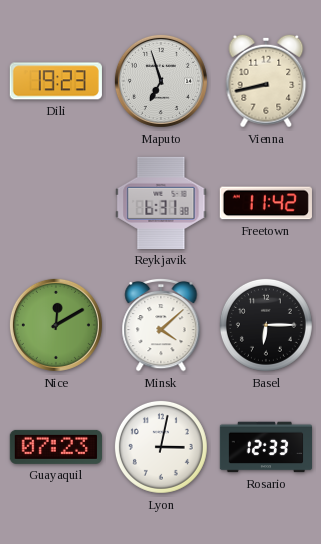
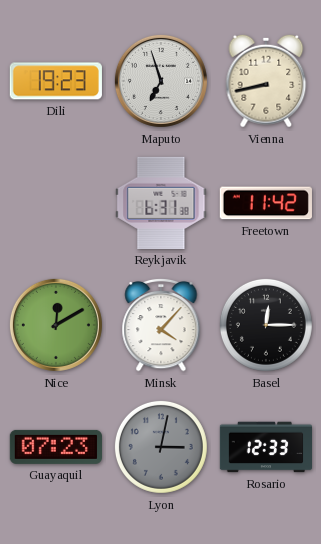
Minsk: 4:08 -> 4:07
Basel: 6:15 -> 12:15
Lyon dial: white -> grey
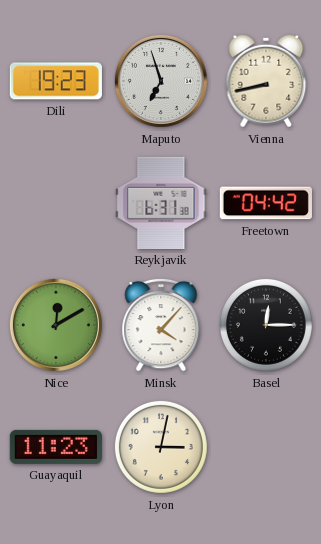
Freetown: 11:42 -> 04:42
Guayaquil: 07:23 -> 11:23
Lyon dial: grey -> cream
Rosario: 12:33 -> none
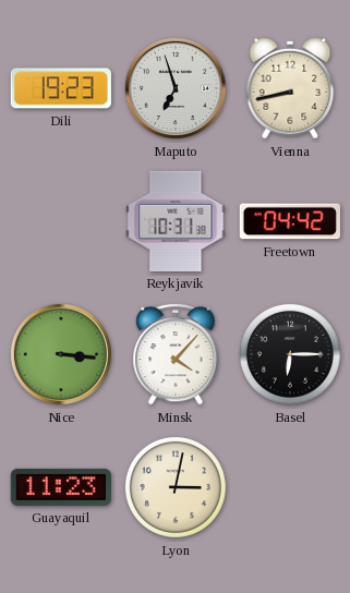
Reykjavik: 6:31 -> 10:31
Nice: 12:10 -> 3:16
Basel: 12:15 -> 6:15
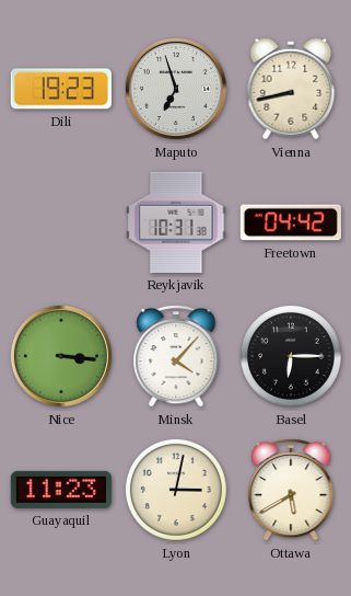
Ottawa: none -> 5:40
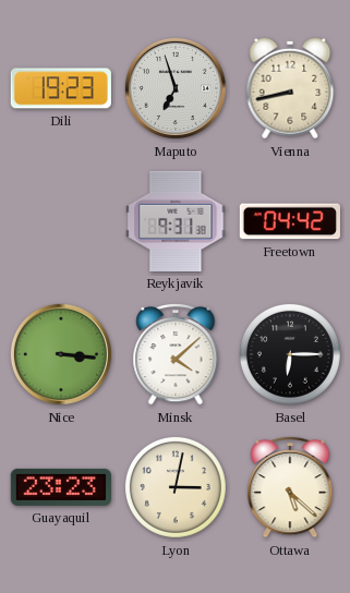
Reykjavik: 10:31 -> 9:31
Minsk: 4:07 -> 4:08
Guayaquil: 11:23 -> 23:23
Ottawa: 5:40 -> 5:22
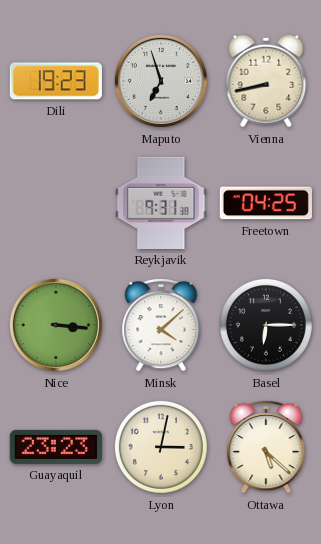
Freetown: 04:42 -> 04:25
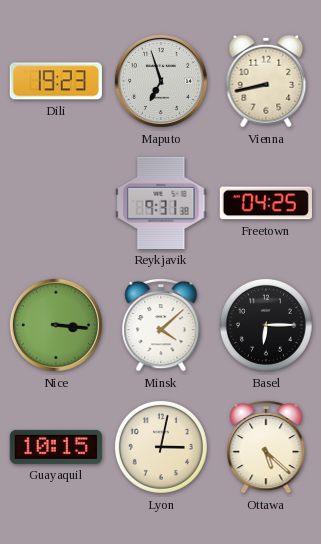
Guayaquil: 23:23 -> 10:15
